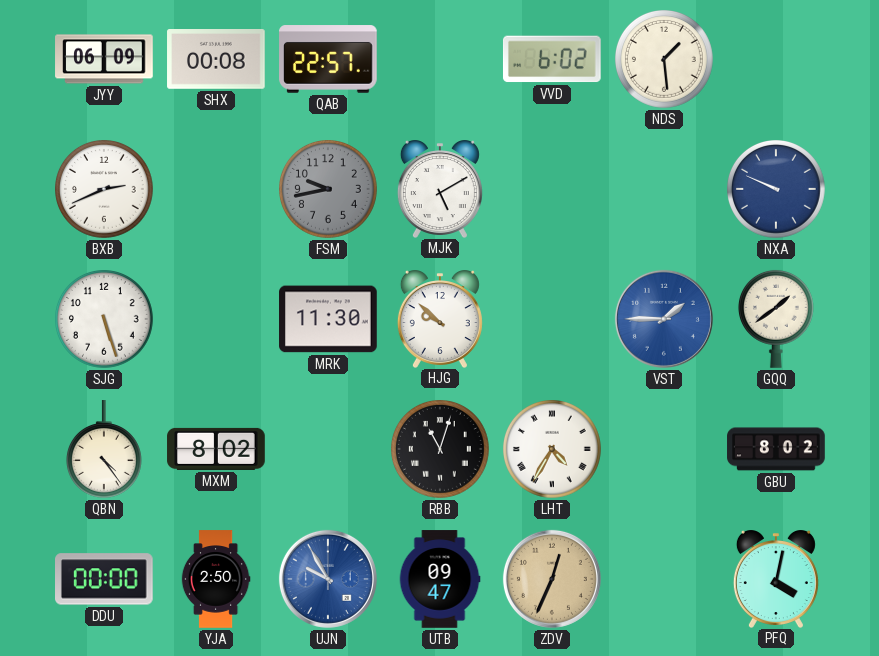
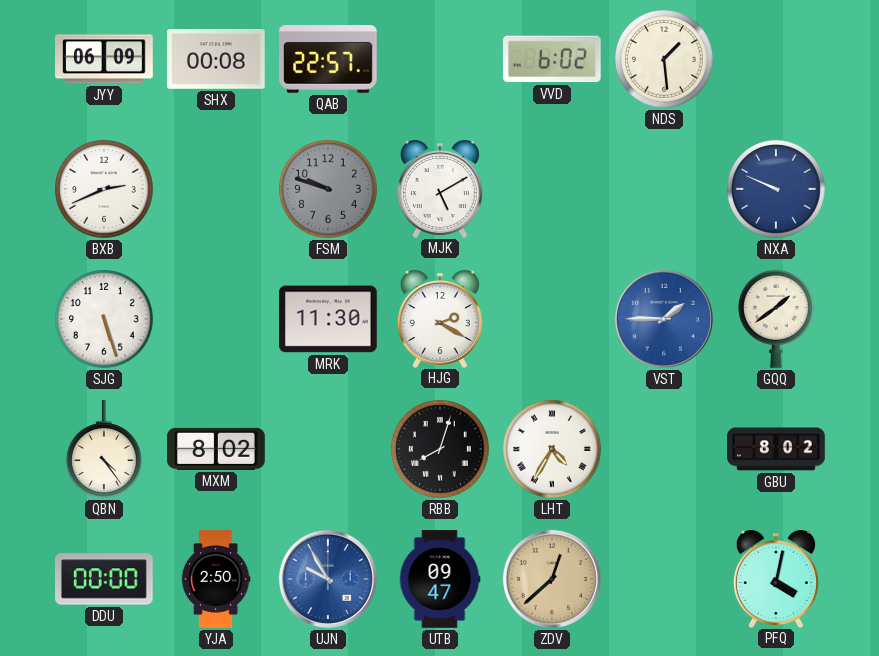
FSM: 9:43 -> 9:48
HJG: 9:52 -> 2:20
RBB: 11:03 -> 8:03
ZDV: 12:34 -> 12:38
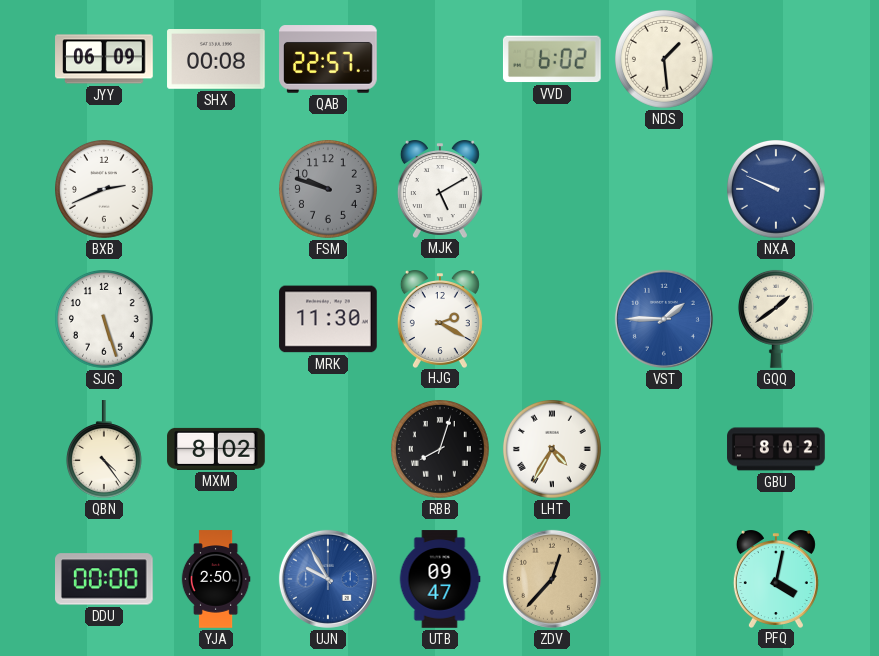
ZDV: 12:38 -> 12:37
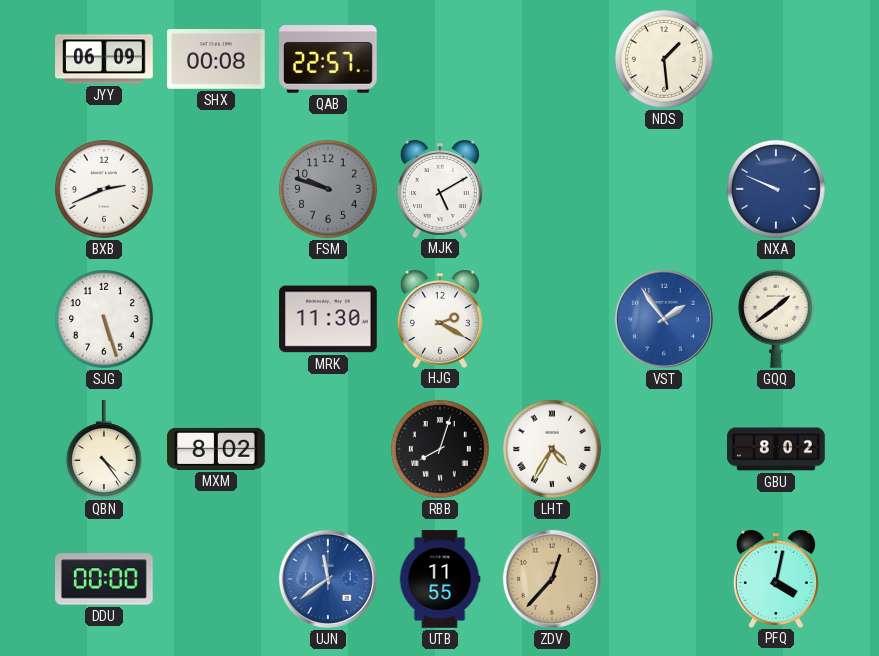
VVD: 6:02 -> none
VST: 1:45 -> 1:54
YJA: 2:50 -> none
UJN: 9:55 -> 11:39
UTB: 09:47 -> 11:55
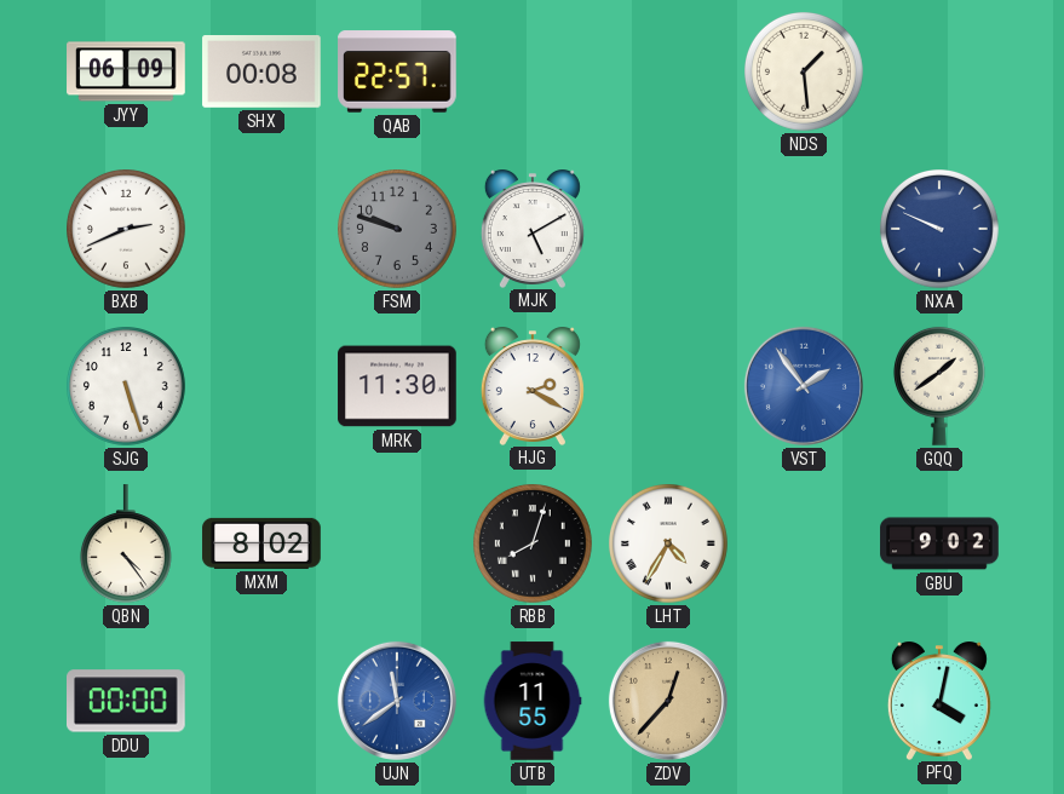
GBU: 8:02 -> 9:02
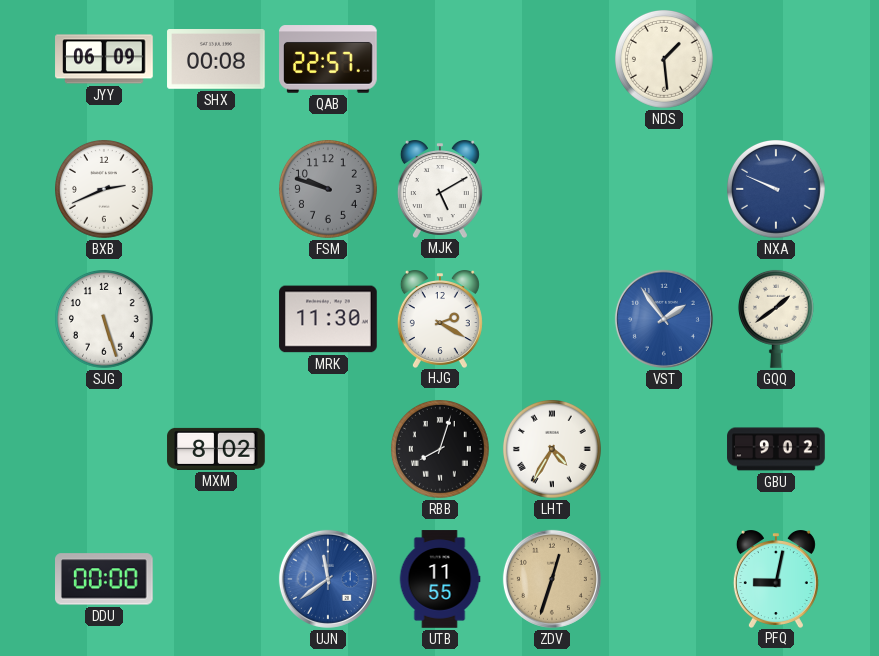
QBN: 4:24 -> none
ZDV: 12:37 -> 12:33
PFQ: 4:02 -> 9:02
